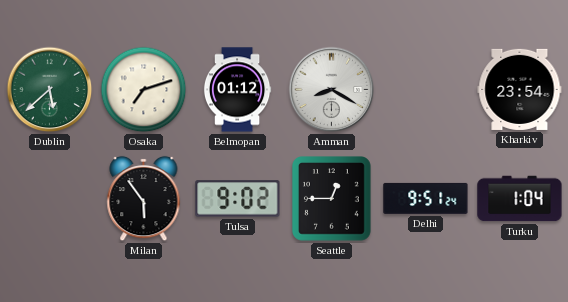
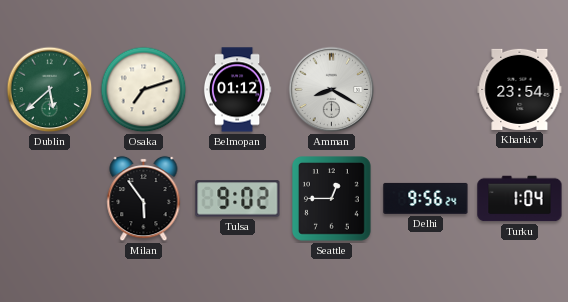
Delhi: 9:51 -> 9:56
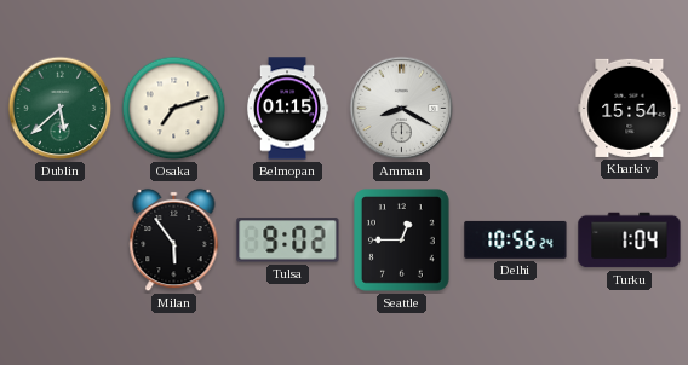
Belmopan: 01:12 -> 01:15
Kharkiv: 23:54 -> 15:54
Delhi: 9:56 -> 10:56
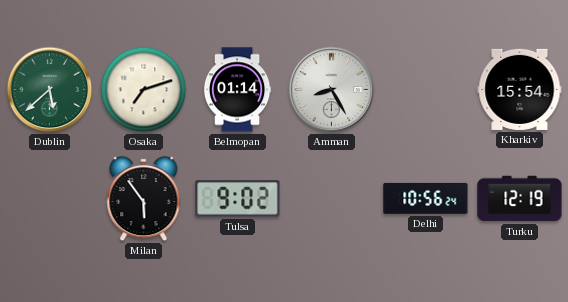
Belmopan: 01:15 -> 01:14
Amman: 8:20 -> 8:25
Seattle: 12:45 -> none
Turku: 1:04 -> 12:19
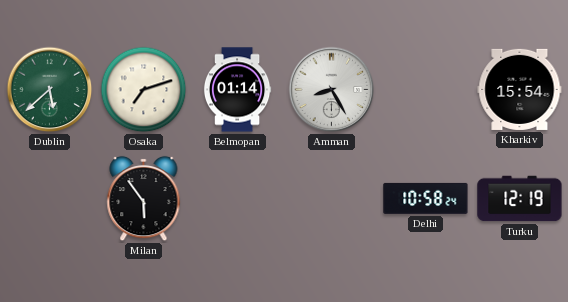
Tulsa: 9:02 -> none
Delhi: 10:56 -> 10:58
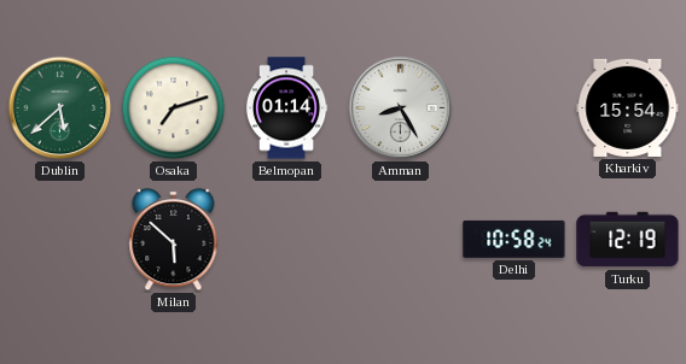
Milan: 5:54 -> 5:52
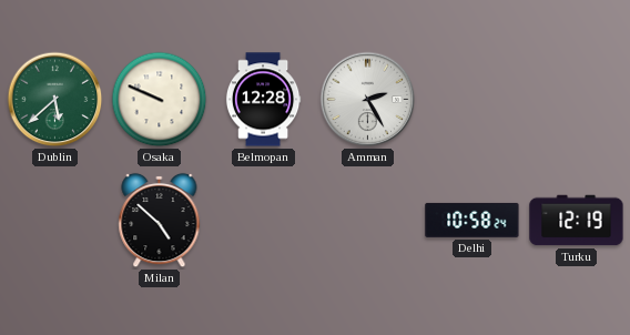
Osaka: 7:12 -> 9:49
Belmopan: 01:14 -> 12:28
Amman: 8:25 -> 2:25
Kharkiv: 15:54 -> none
Milan: 5:52 -> 4:52
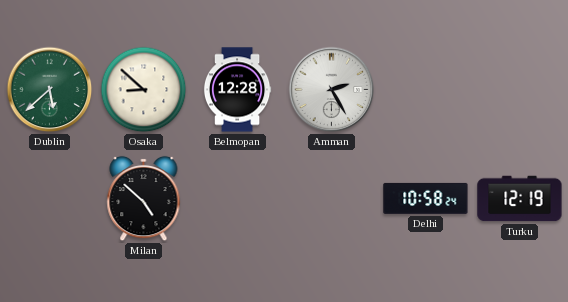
Osaka: 9:49 -> 8:52
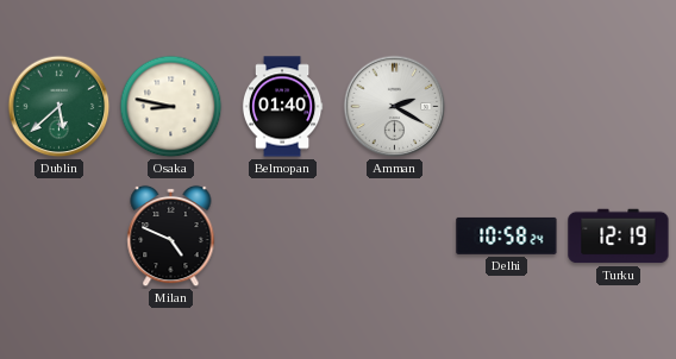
Osaka: 8:52 -> 8:47
Belmopan: 12:28 -> 01:40
Amman: 2:25 -> 2:20
Milan: 4:52 -> 4:49
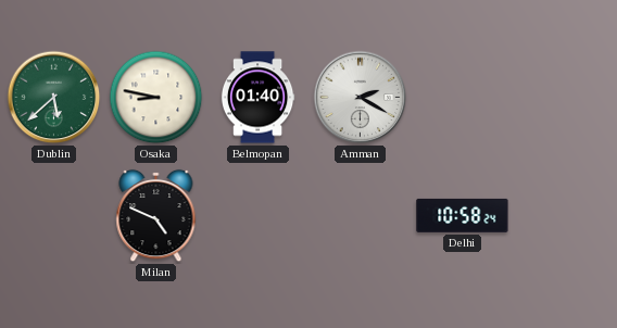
Turku: 12:19 -> none
